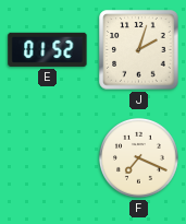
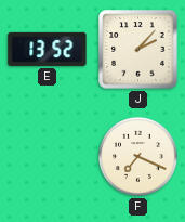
E: 01:52 -> 13:52
J: 2:03 -> 2:07
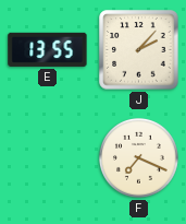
E: 13:52 -> 13:55
